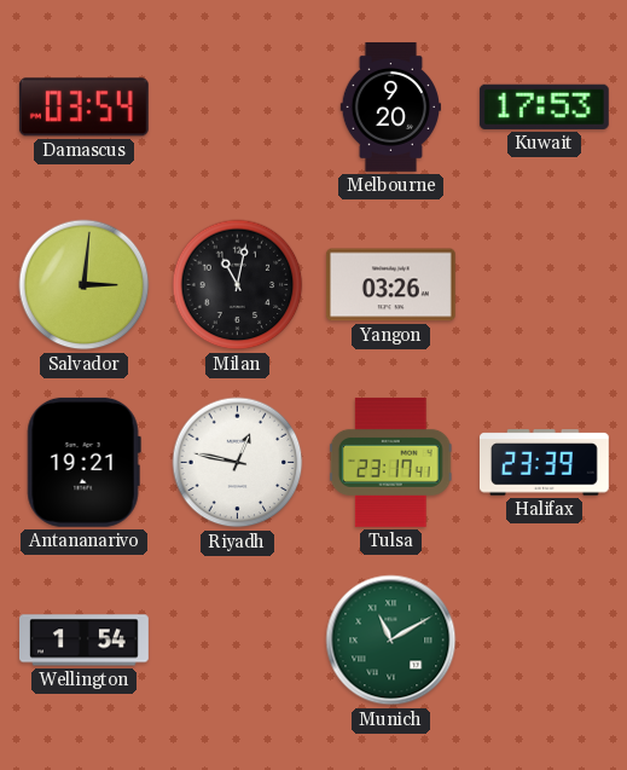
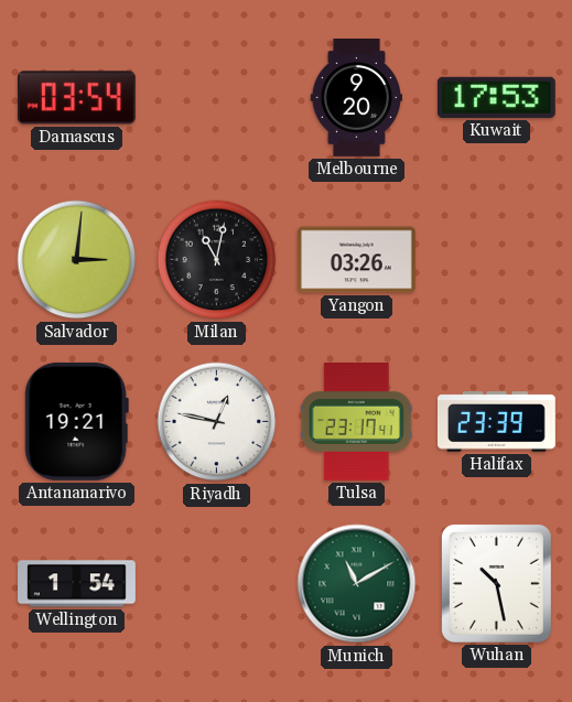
Wuhan: none -> 10:28
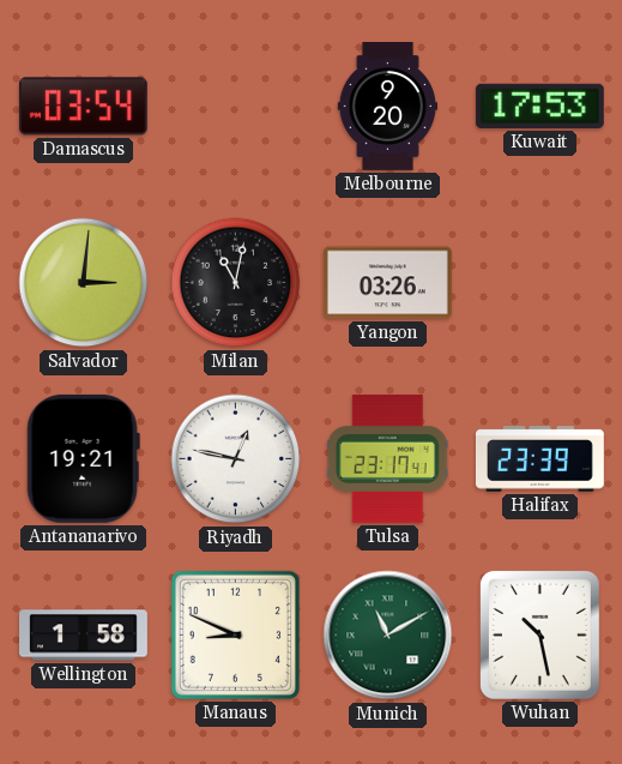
Wellington: 1:54 -> 1:58
Manaus: none -> 8:49
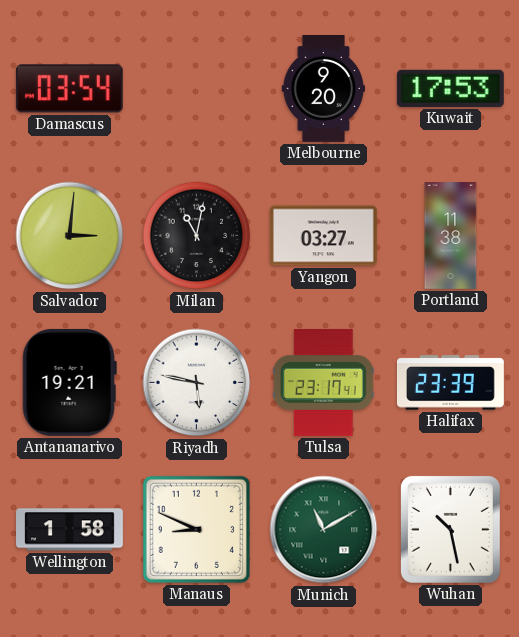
Yangon: 03:26 -> 03:27
Portland: none -> 11:38
Riyadh: 12:47 -> 5:47
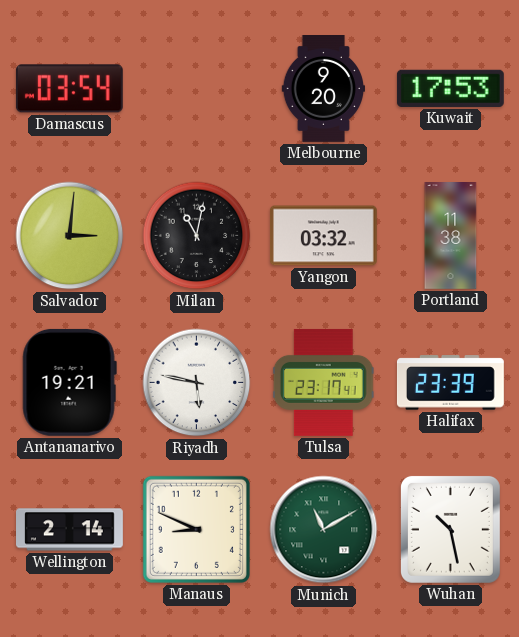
Yangon: 03:27 -> 03:32
Wellington: 1:58 -> 2:14
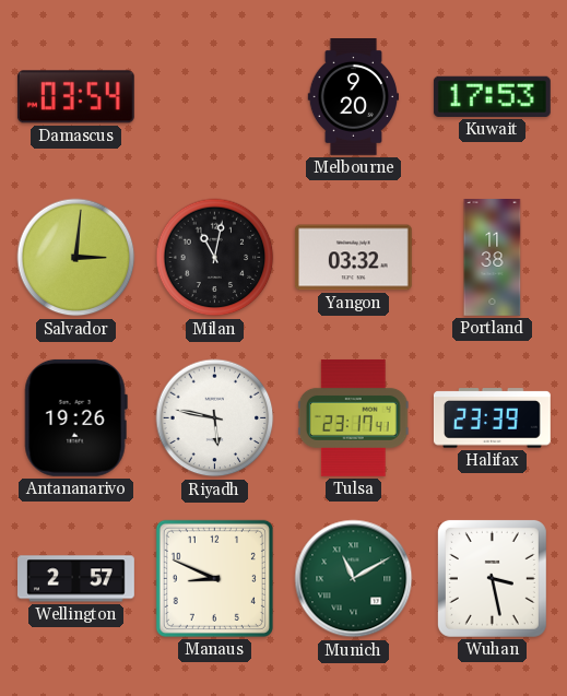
Antananarivo: 19:21 -> 19:26
Wellington: 2:14 -> 2:57
Wuhan: 10:28 -> 3:28
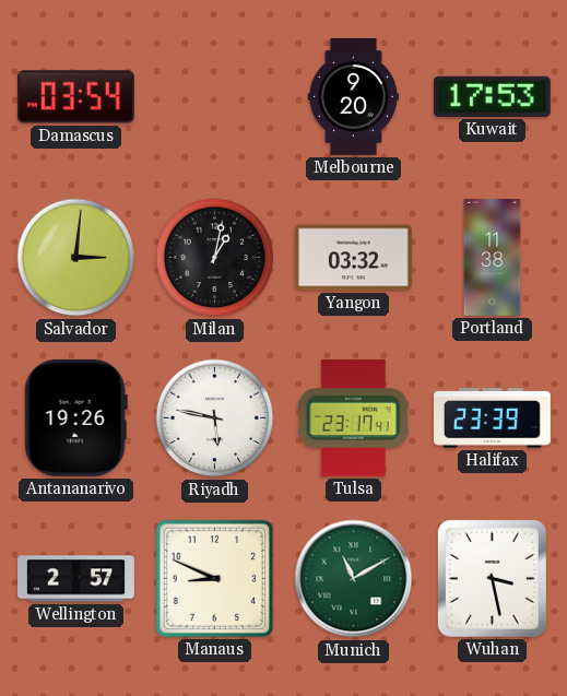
Milan: 11:02 -> 1:02
